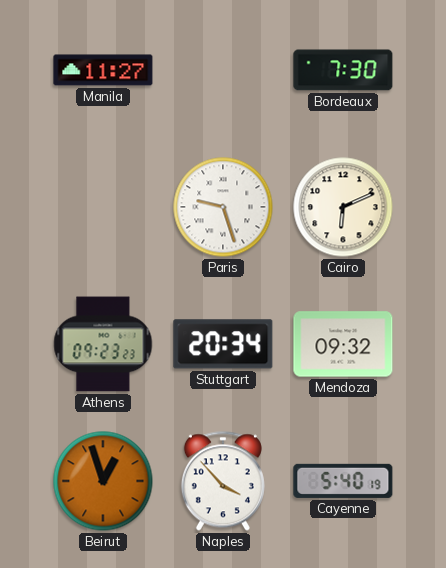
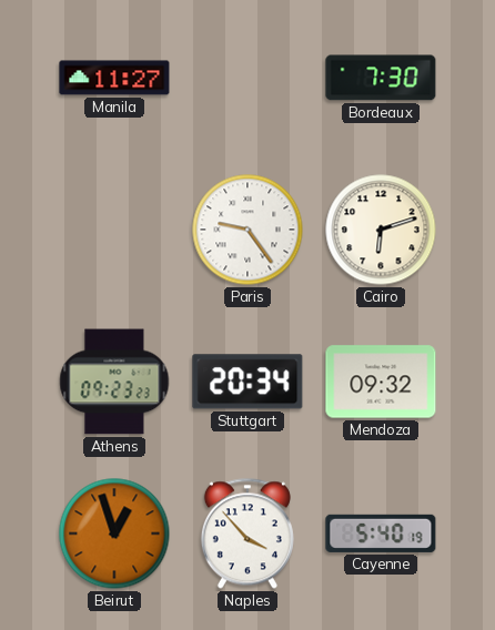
Paris: 9:27 -> 9:24
Cairo: 6:11 -> 6:12
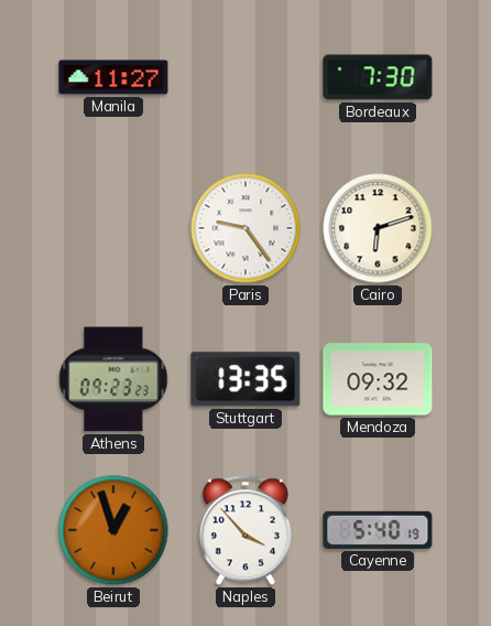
Stuttgart: 20:34 -> 13:35
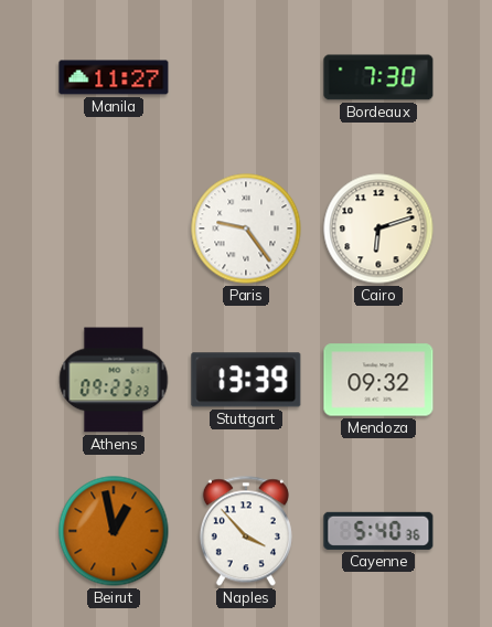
Stuttgart: 13:35 -> 13:39
Beirut: 12:57 -> 12:58
Cayenne: 5:40:19 -> 5:40:36
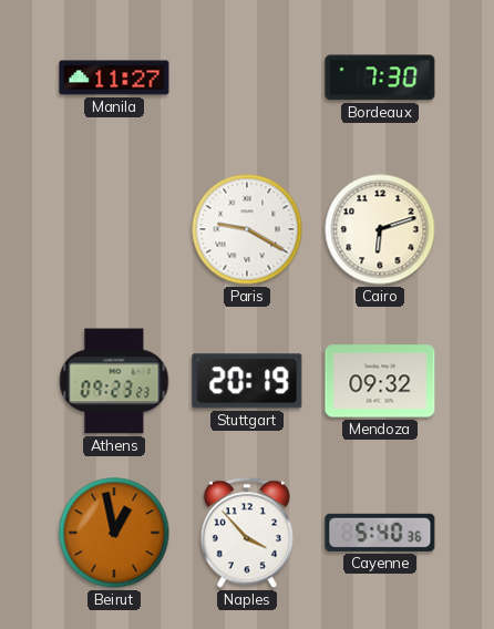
Paris: 9:24 -> 9:20
Stuttgart: 13:39 -> 20:19
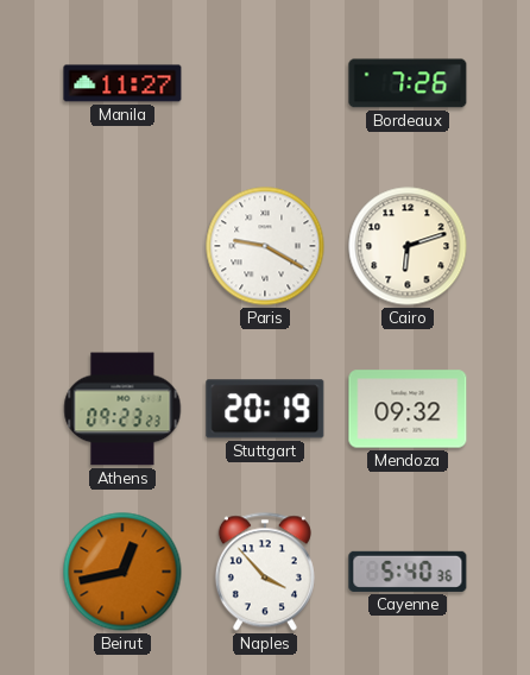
Bordeaux: 7:30 -> 7:26
Beirut: 12:58 -> 12:43
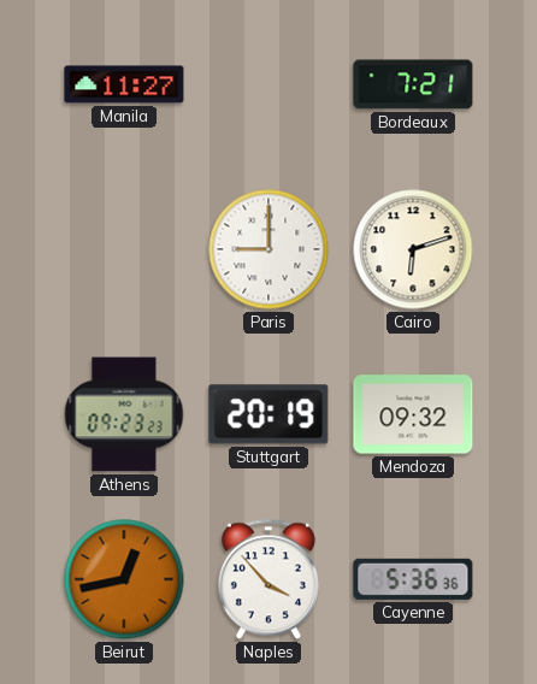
Bordeaux: 7:26 -> 7:21
Paris: 9:20 -> 9:00
Cayenne: 5:40 -> 5:36
